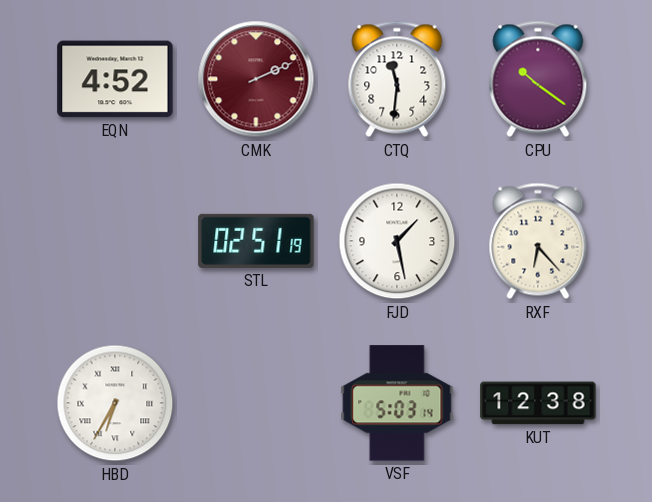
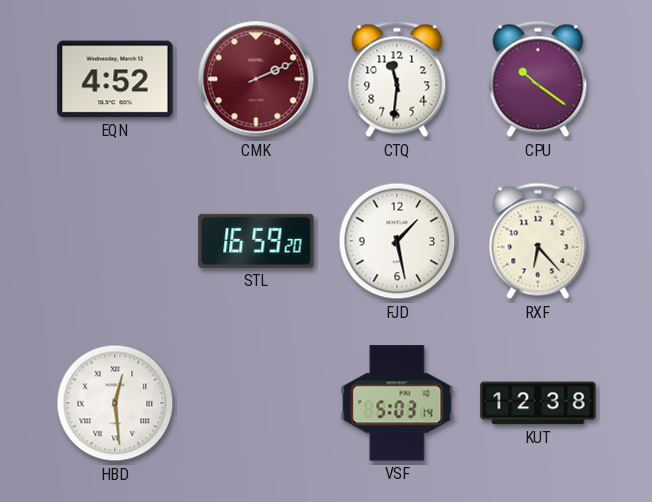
STL: 02:51 -> 16:59
HBD: 6:35 -> 12:29
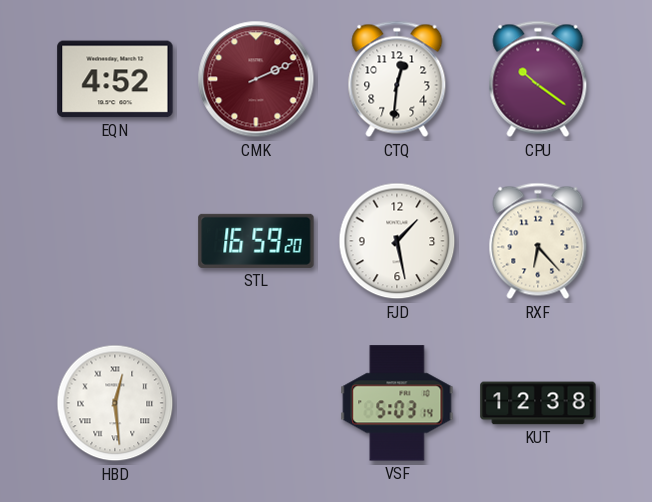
CTQ: 11:31 -> 12:31
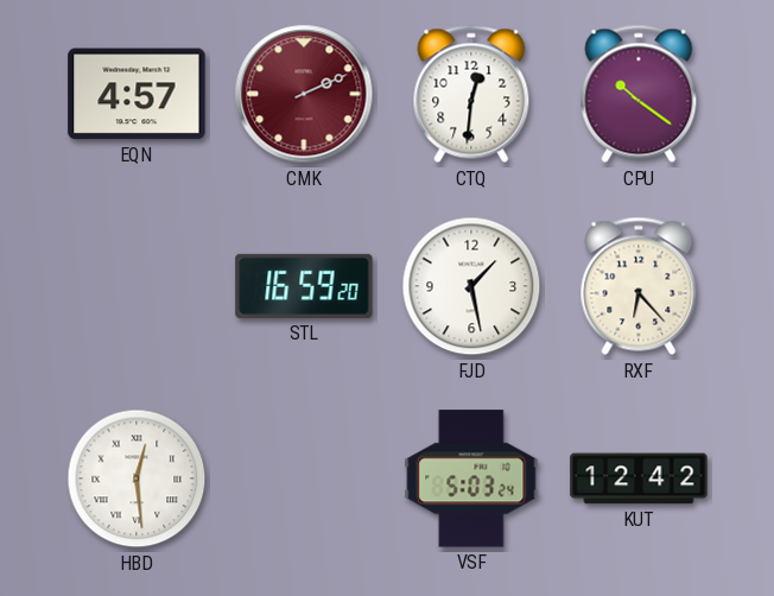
EQN: 4:52 -> 4:57
VSF: 5:03:14 -> 5:03:24
KUT: 12:38 -> 12:42
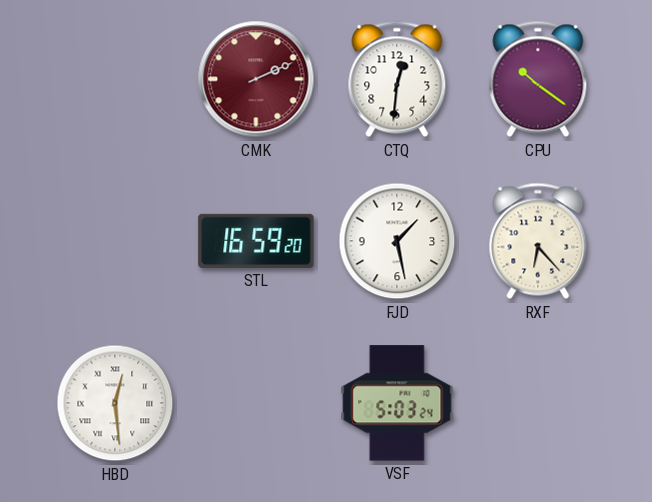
EQN: 4:57 -> none
KUT: 12:42 -> none
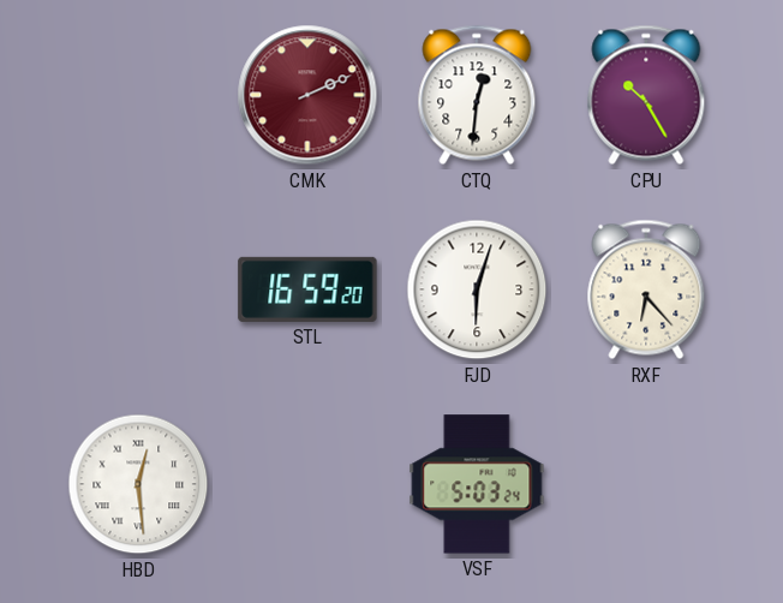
CPU: 10:21 -> 10:25
FJD: 1:28 -> 6:03
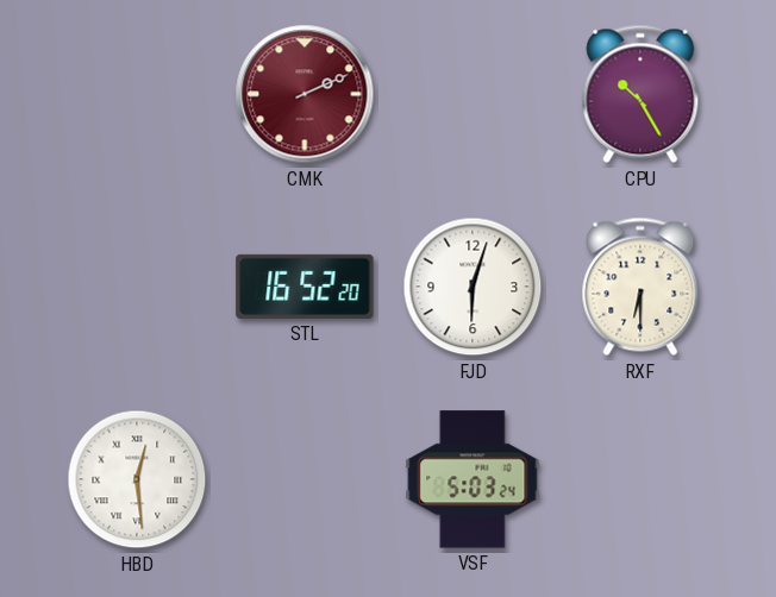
CTQ: 12:31 -> none
STL: 16:59 -> 16:52
RXF: 6:23 -> 6:30
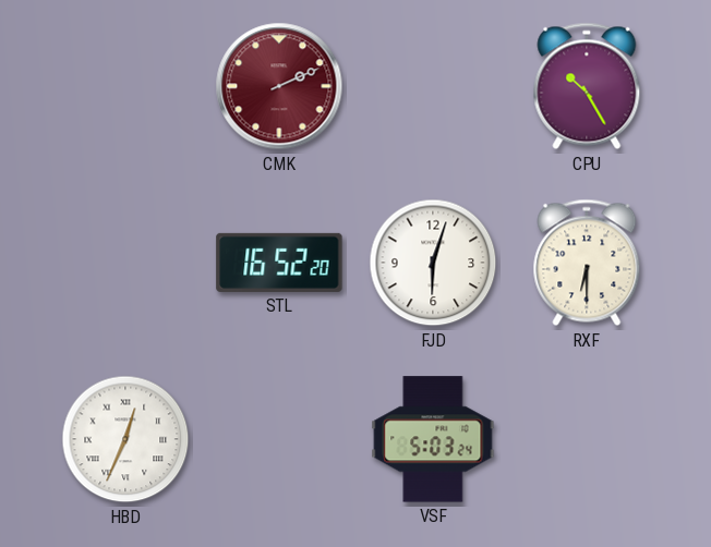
HBD: 12:29 -> 12:34
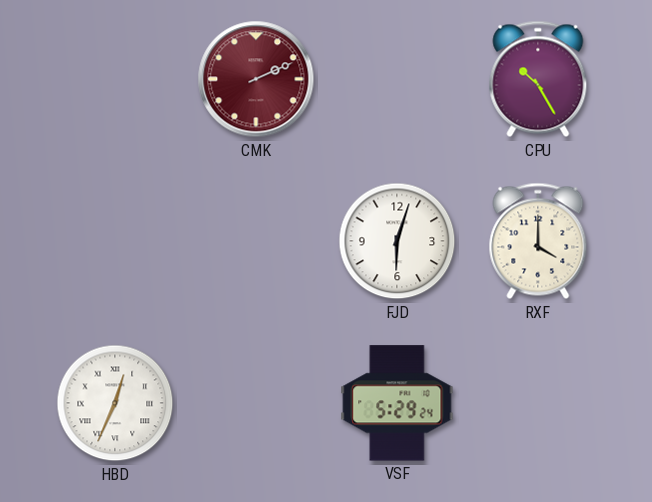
STL: 16:52 -> none
RXF: 6:30 -> 4:00
VSF: 5:03 -> 5:29
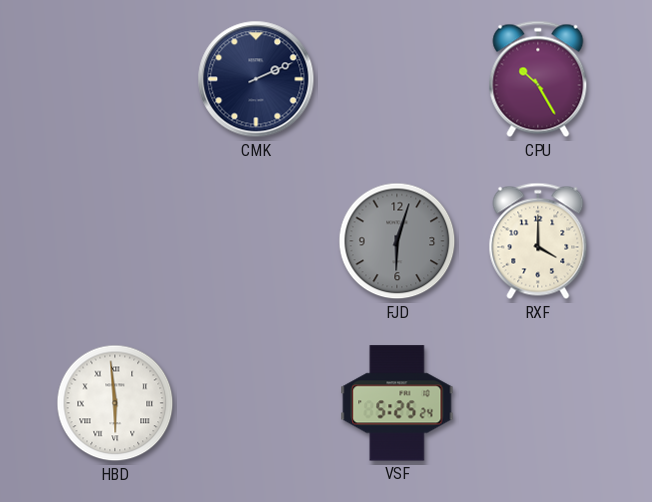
CMK dial: burgundy -> navy
FJD dial: white -> grey
HBD: 12:34 -> 5:59
VSF: 5:29 -> 5:25
